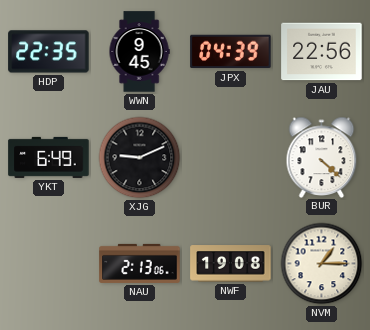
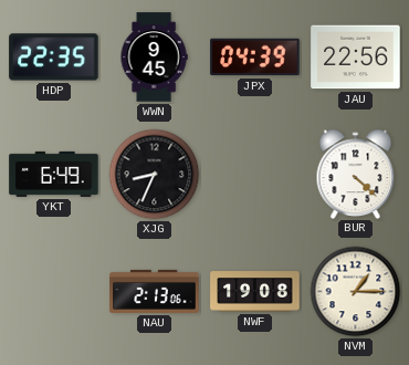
XJG: 9:11 -> 8:34
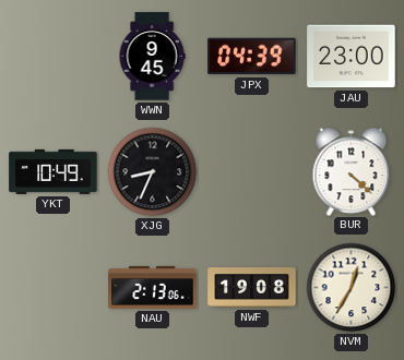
HDP: 22:35 -> none
JAU: 22:56 -> 23:00
YKT: 6:49 -> 10:49
NVM: 1:15 -> 12:35
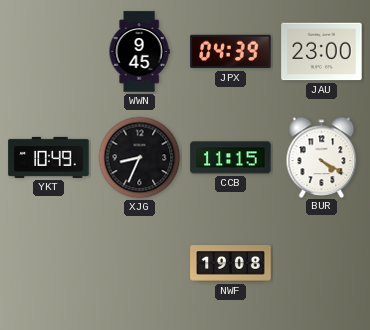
CCB: none -> 11:15
BUR: 4:22 -> 4:20
NAU: 2:13 -> none
NVM: 12:35 -> none
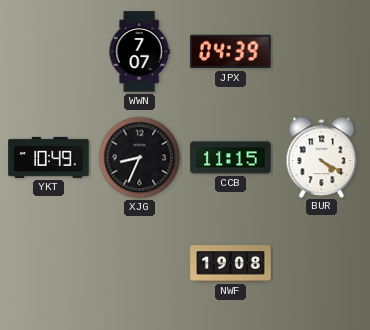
WWN: 9:45 -> 7:07
JAU: 23:00 -> none
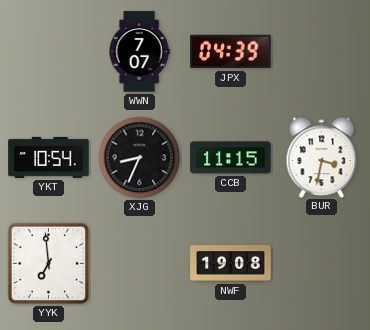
YKT: 10:49 -> 10:54
BUR: 4:20 -> 3:32
YYK: none -> 6:59
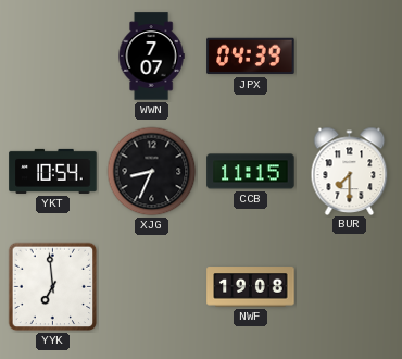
BUR: 3:32 -> 7:30
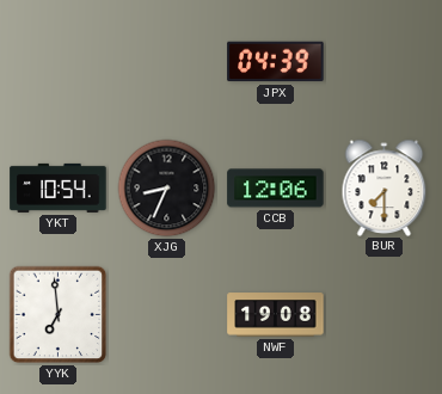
WWN: 7:07 -> none
CCB: 11:15 -> 12:06
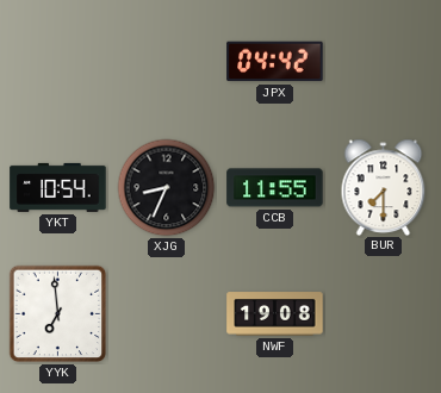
JPX: 04:39 -> 04:42
CCB: 12:06 -> 11:55
